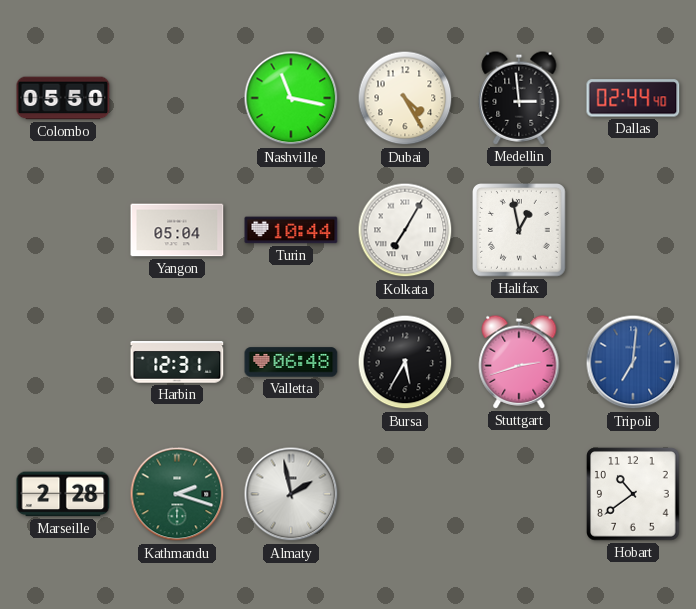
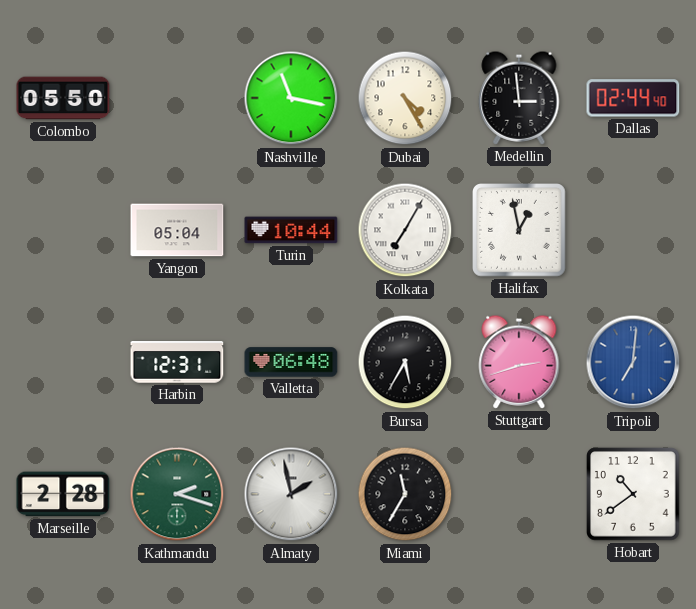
Miami: none -> 11:35
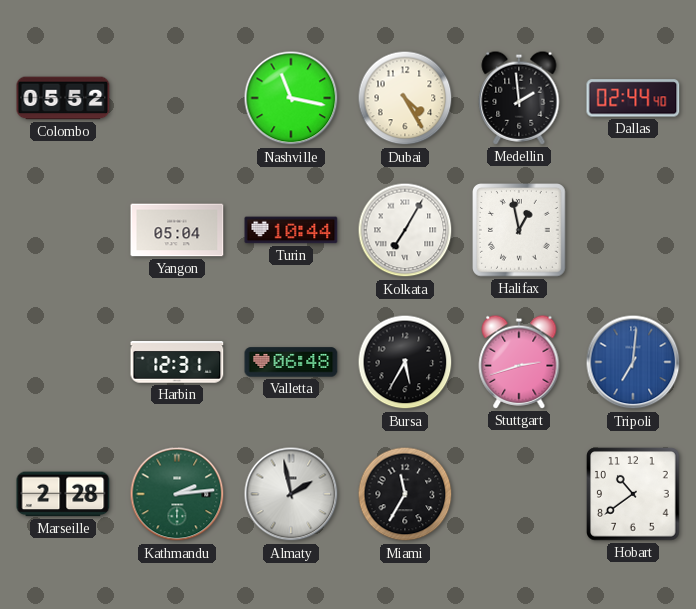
Colombo: 05:50 -> 05:52
Medellin: 2:59 -> 1:59
Kathmandu: 2:18 -> 2:14
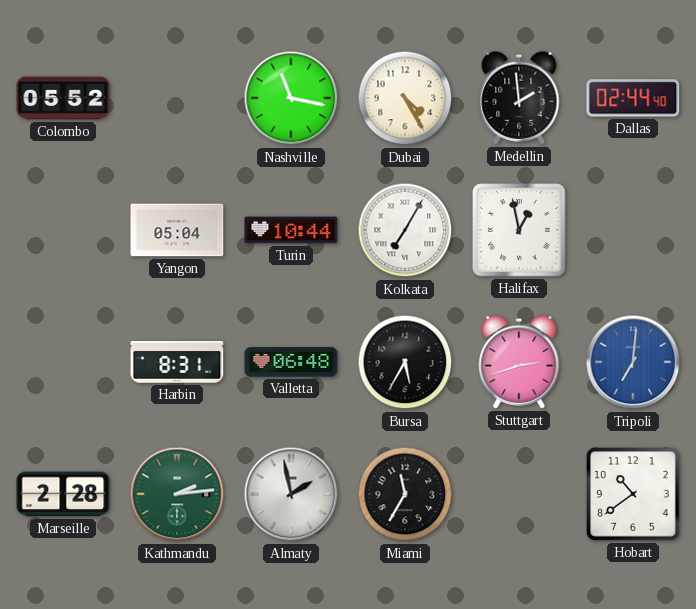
Harbin: 12:31 -> 8:31
